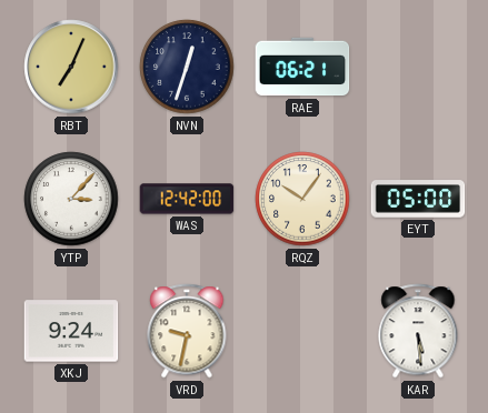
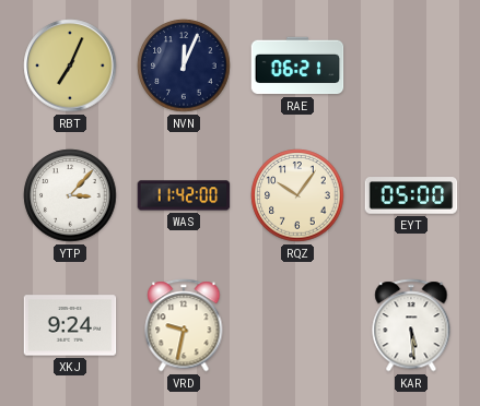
NVN: 12:33 -> 12:04
WAS: 12:42 -> 11:42
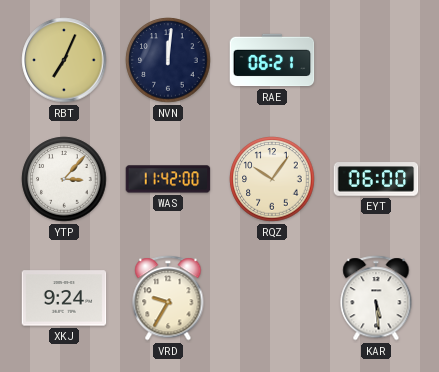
NVN: 12:04 -> 12:01
EYT: 05:00 -> 06:00
VRD: 9:32 -> 9:35
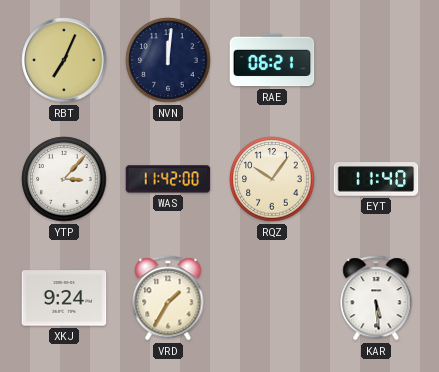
EYT: 06:00 -> 11:40
VRD: 9:35 -> 1:35
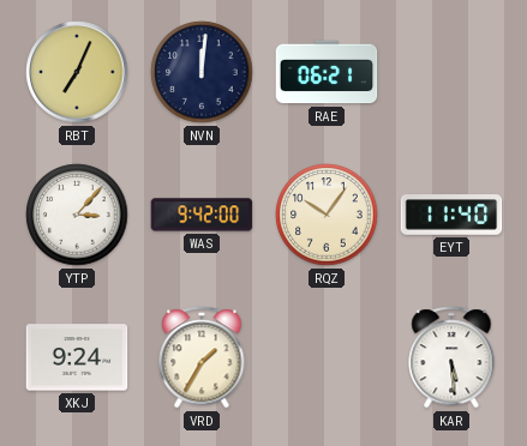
WAS: 11:42 -> 9:42
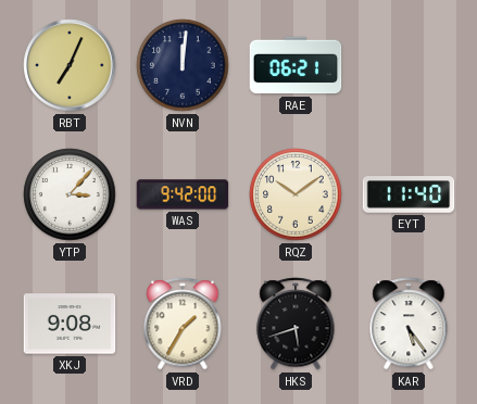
RQZ: 10:06 -> 10:09
XKJ: 9:24 -> 9:08
HKS: none -> 5:42
KAR: 5:29 -> 5:24
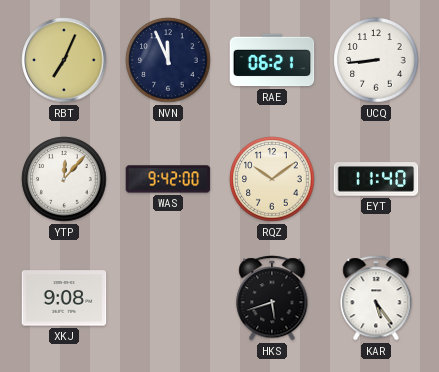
NVN: 12:01 -> 11:56
UCQ: none -> 8:44
YTP: 3:07 -> 12:07
VRD: 1:35 -> none
